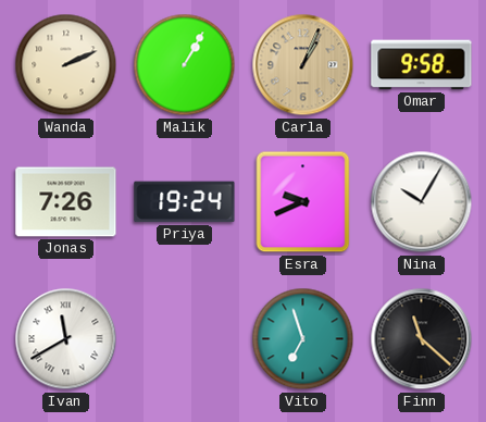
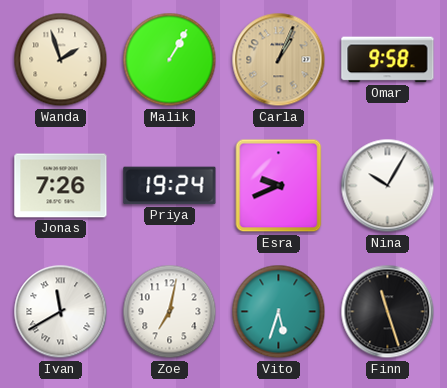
Wanda: 2:11 -> 1:57
Zoe: none -> 7:02
Vito: 6:57 -> 5:33
Finn: 11:22 -> 11:27
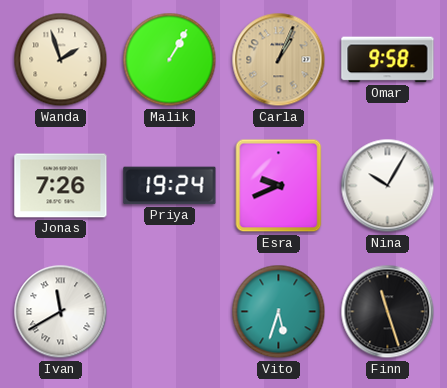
Zoe: 7:02 -> none
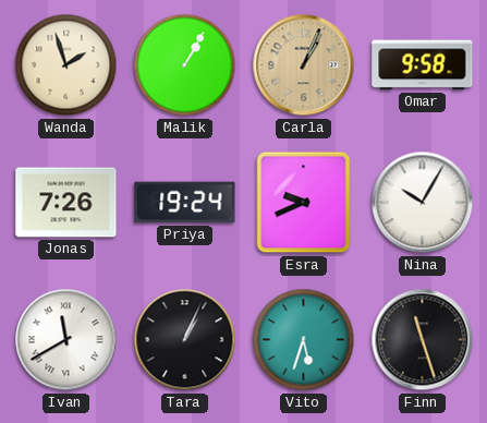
Tara: none -> 1:04
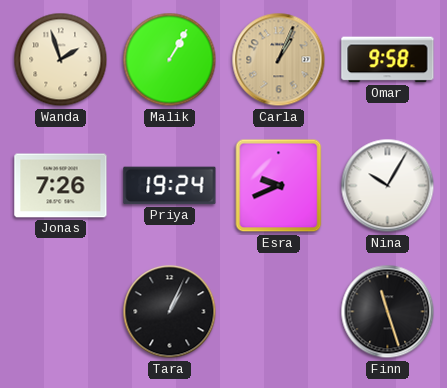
Ivan: 11:40 -> none
Vito: 5:33 -> none
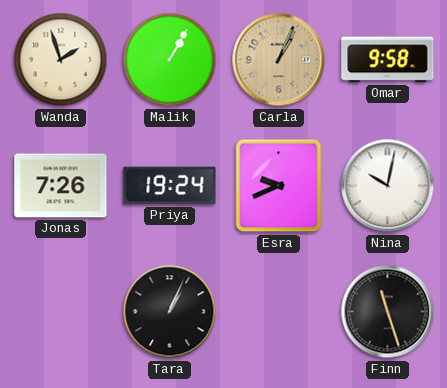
Nina: 10:05 -> 10:02
